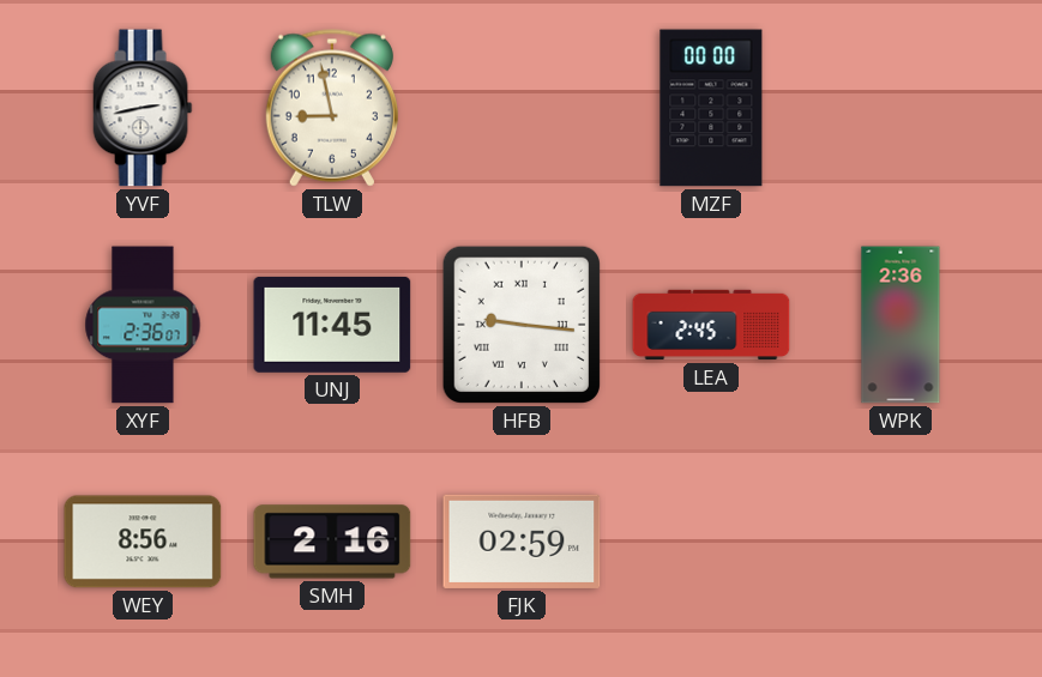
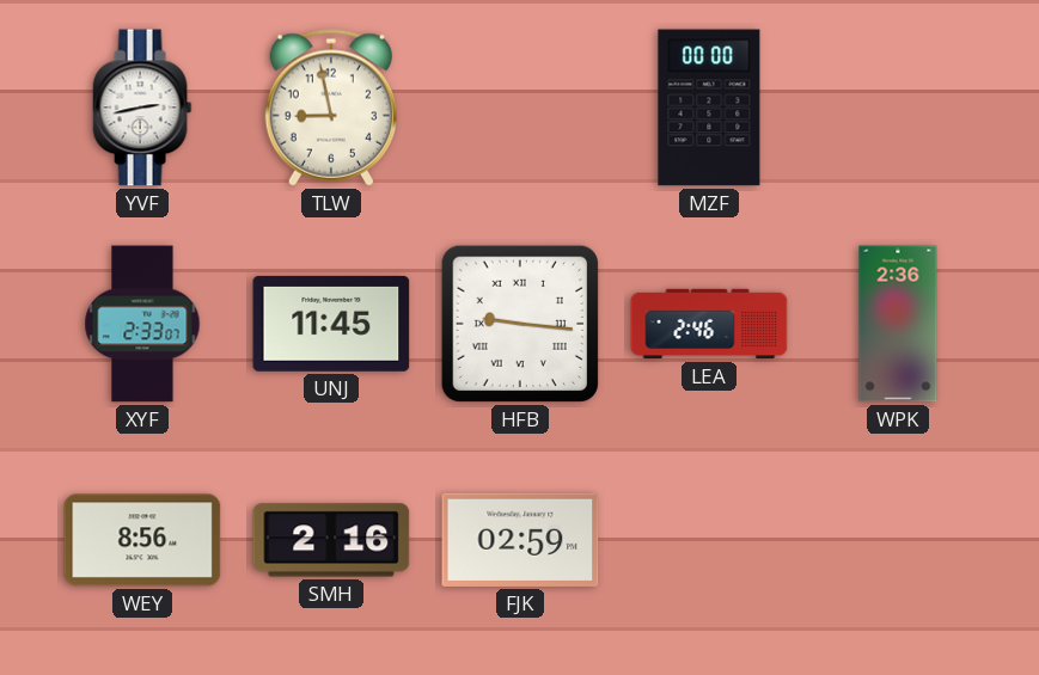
XYF: 2:36 -> 2:33
LEA: 2:45 -> 2:46
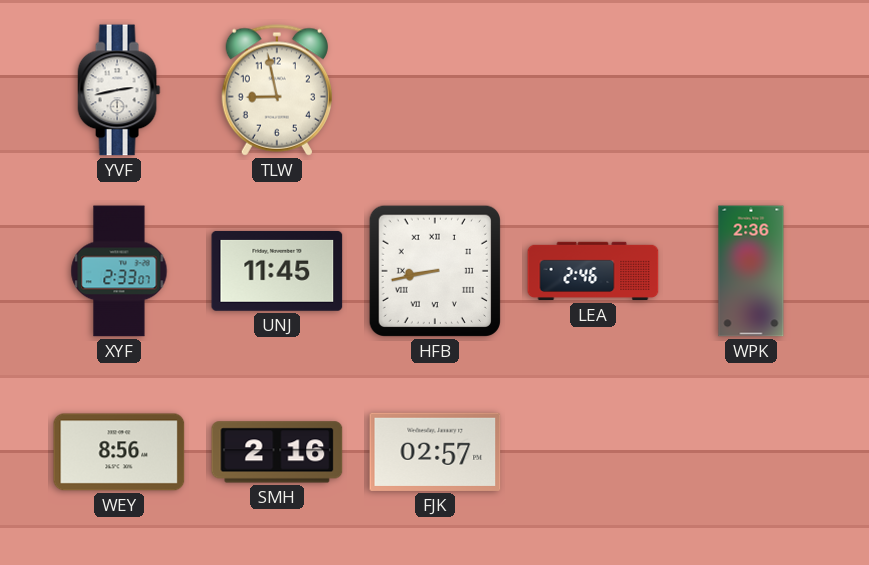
MZF: 00:00 -> none
HFB: 9:16 -> 8:43
FJK: 02:59 -> 02:57
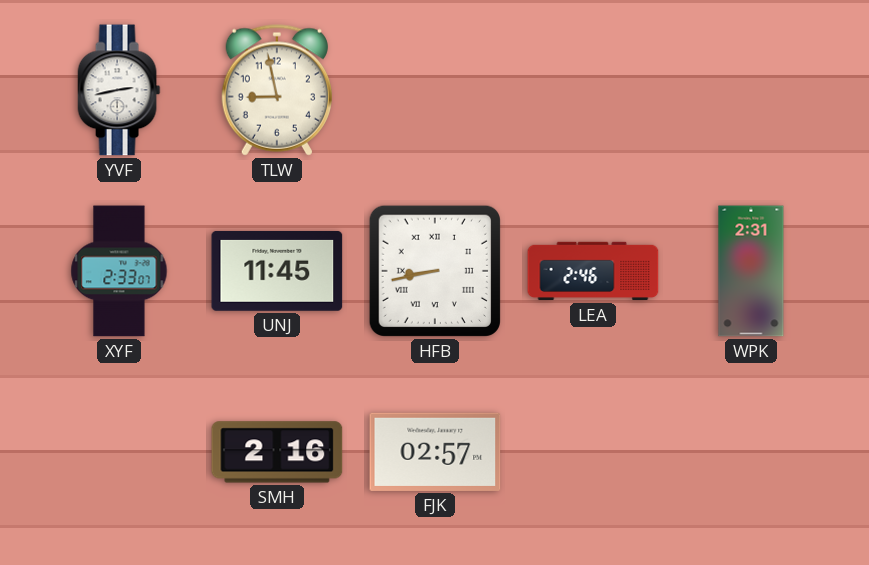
WPK: 2:36 -> 2:31
WEY: 8:56 -> none
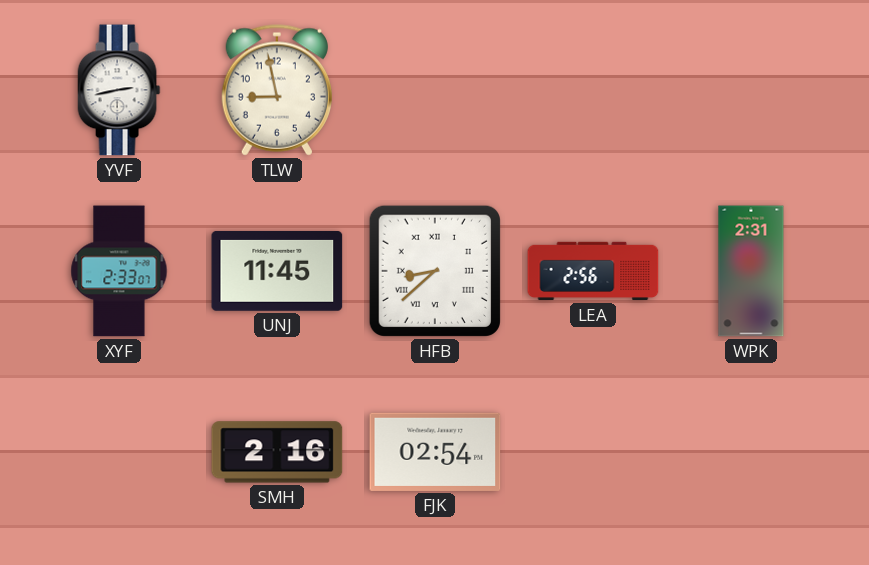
HFB: 8:43 -> 8:38
LEA: 2:46 -> 2:56
FJK: 02:57 -> 02:54
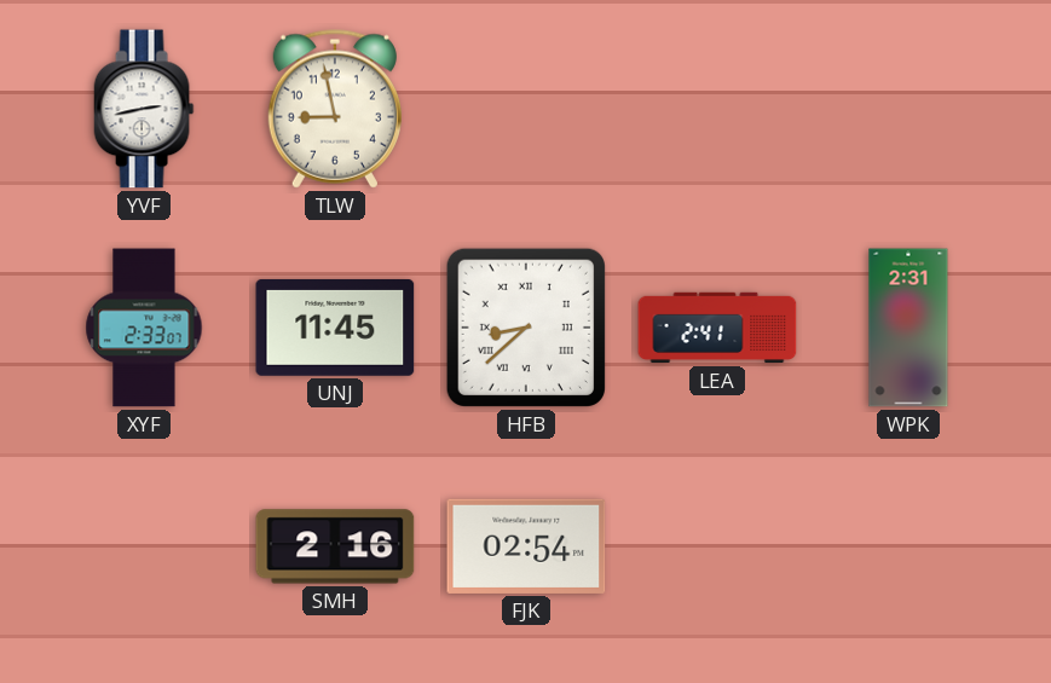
LEA: 2:56 -> 2:41
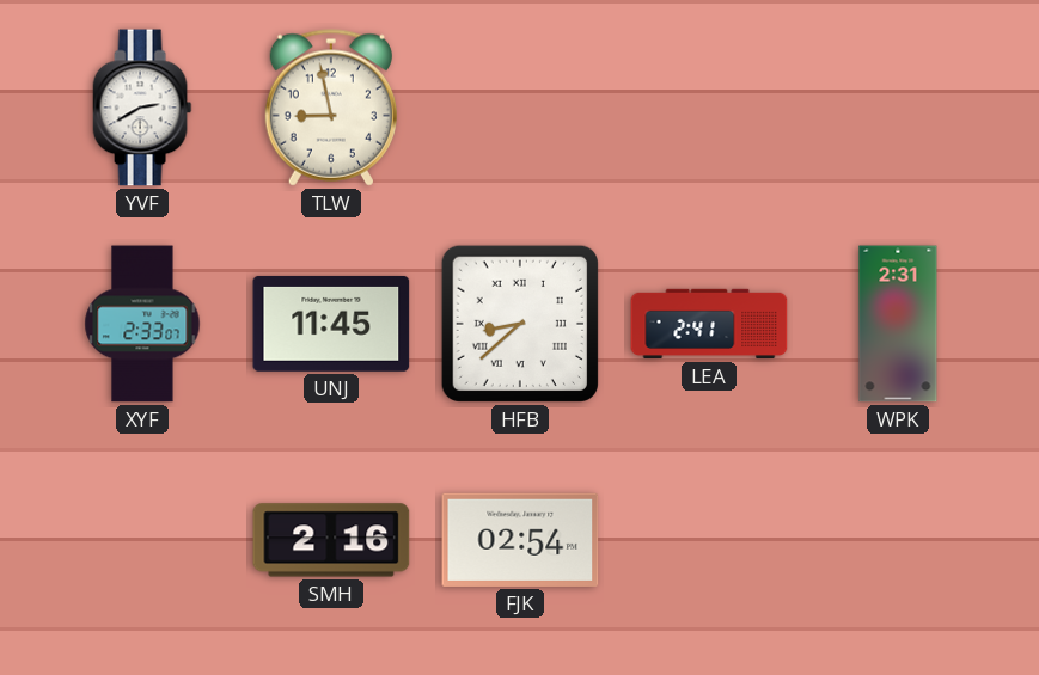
YVF: 2:43 -> 2:40
